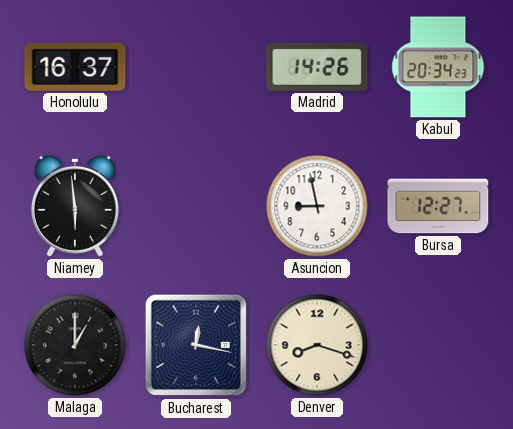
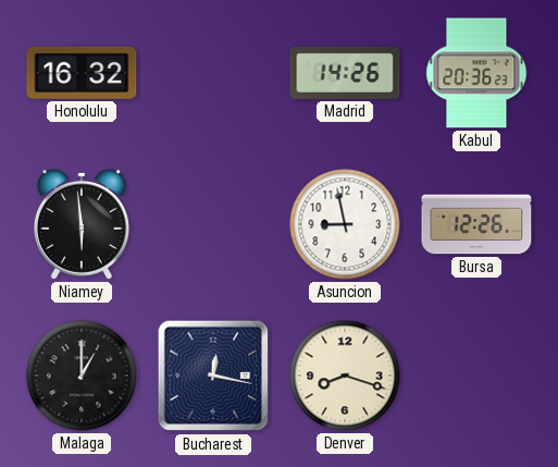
Honolulu: 16:37 -> 16:32
Kabul: 20:34 -> 20:36
Bursa: 12:27 -> 12:26
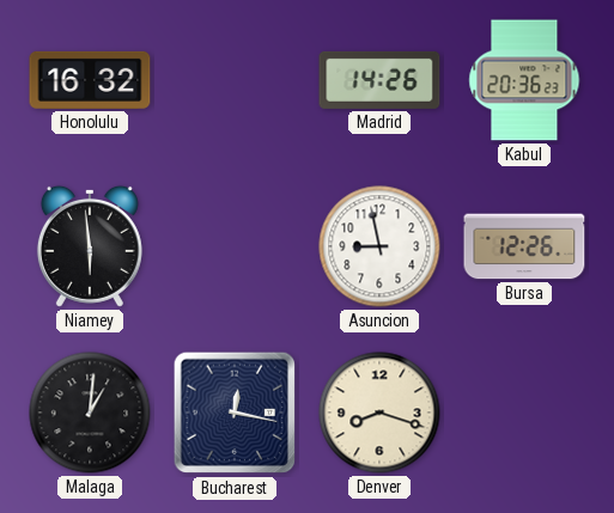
Malaga: 1:00 -> 1:01
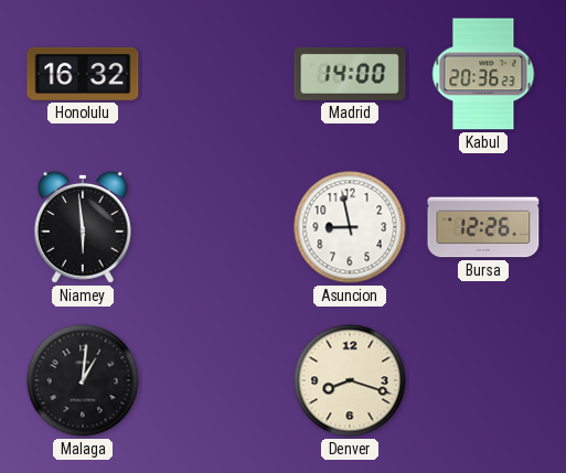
Madrid: 14:26 -> 14:00
Bucharest: 12:17 -> none
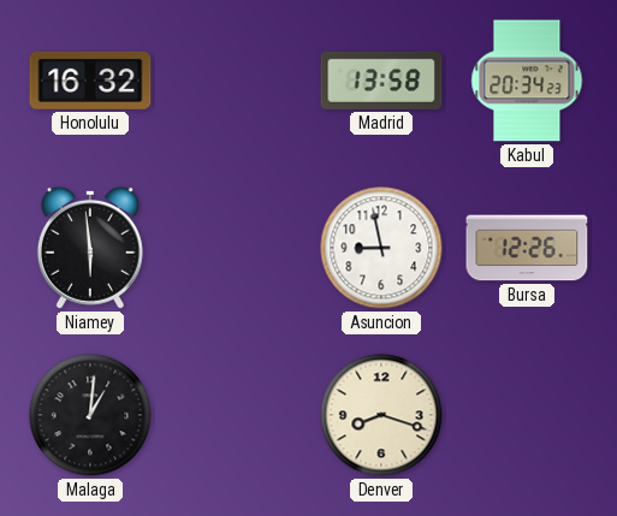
Madrid: 14:00 -> 13:58
Kabul: 20:36 -> 20:34
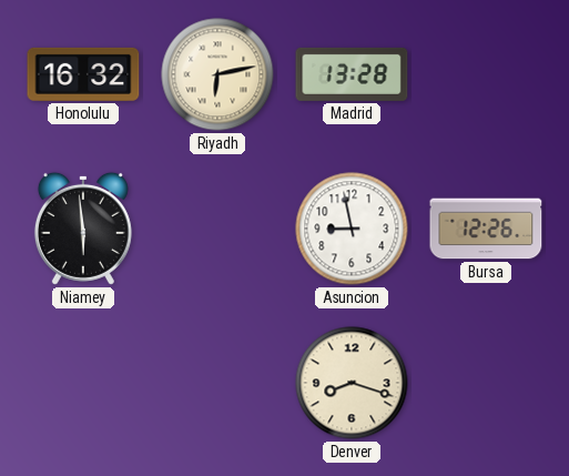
Riyadh: none -> 6:13
Madrid: 13:58 -> 13:28
Kabul: 20:34 -> none
Malaga: 1:01 -> none
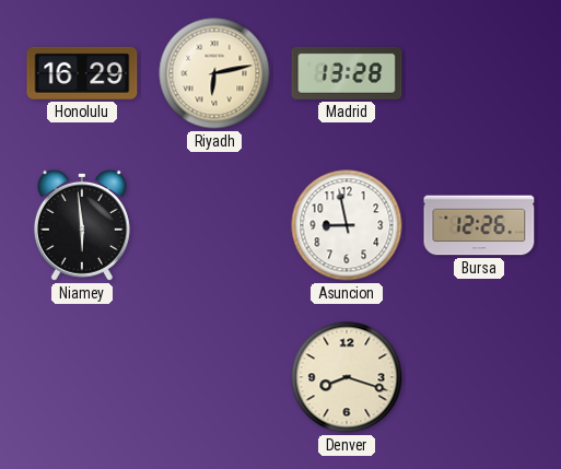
Honolulu: 16:32 -> 16:29
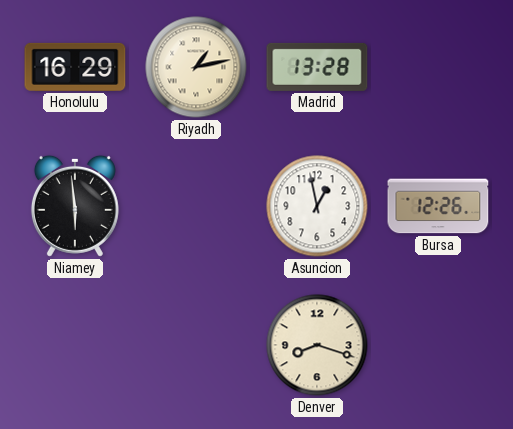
Riyadh: 6:13 -> 1:13
Asuncion: 8:58 -> 12:58
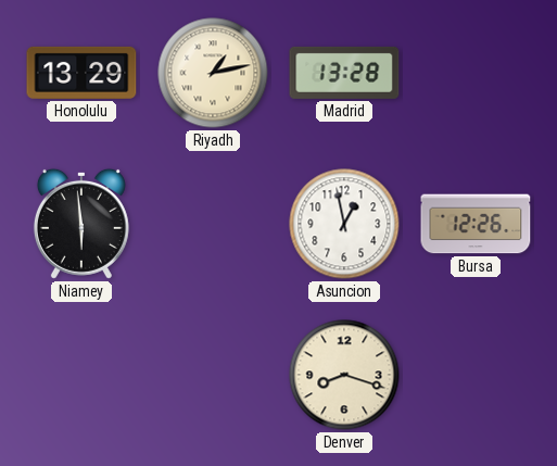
Honolulu: 16:29 -> 13:29
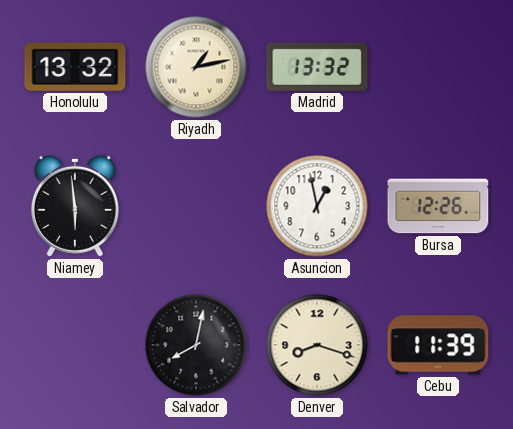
Honolulu: 13:29 -> 13:32
Madrid: 13:28 -> 13:32
Salvador: none -> 8:02
Cebu: none -> 11:39
